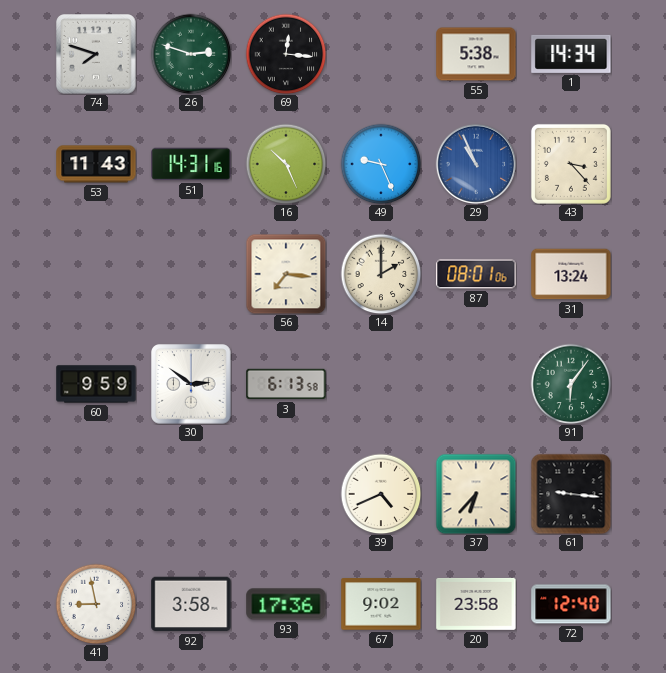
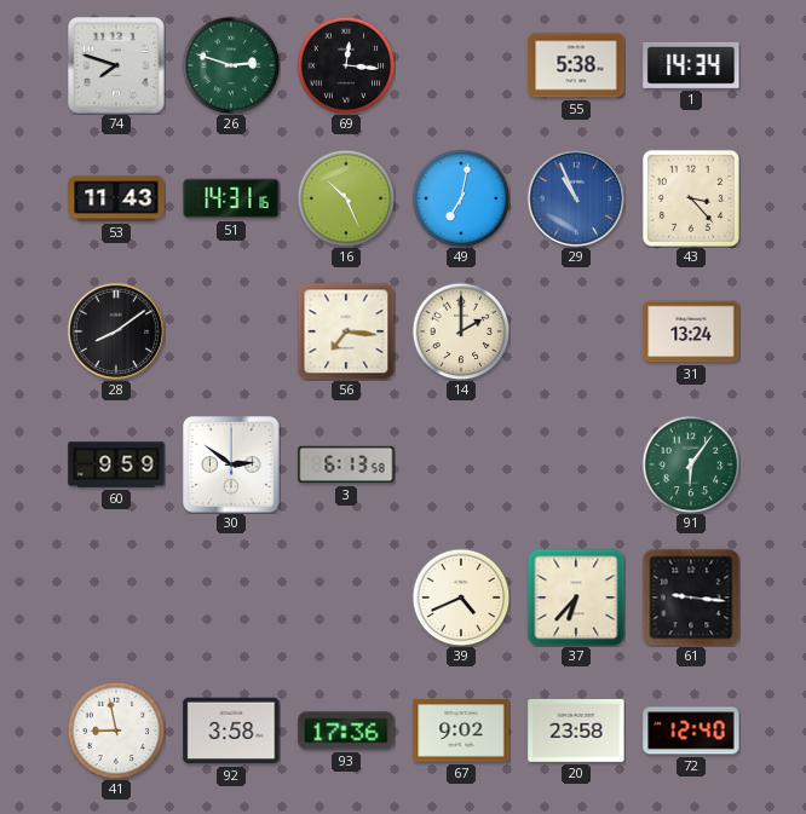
49: 9:26 -> 7:02
28: none -> 8:09
87: 08:01 -> none
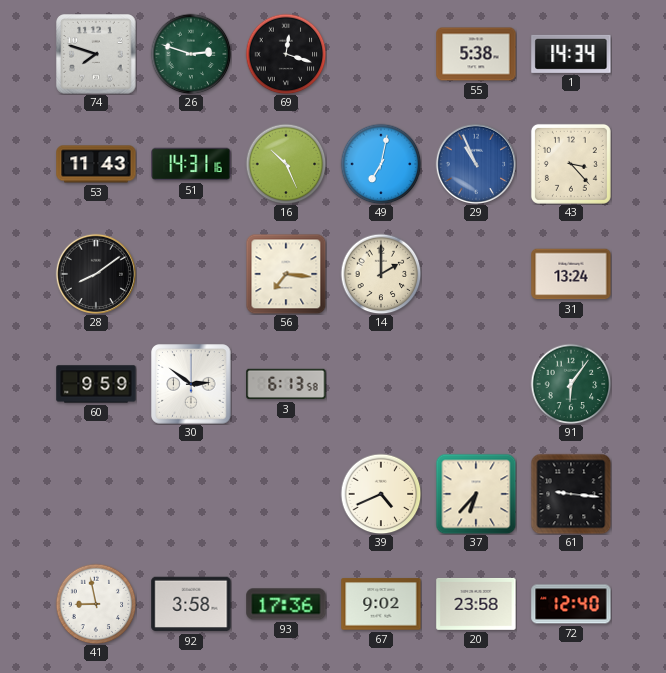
69: 12:16 -> 12:18
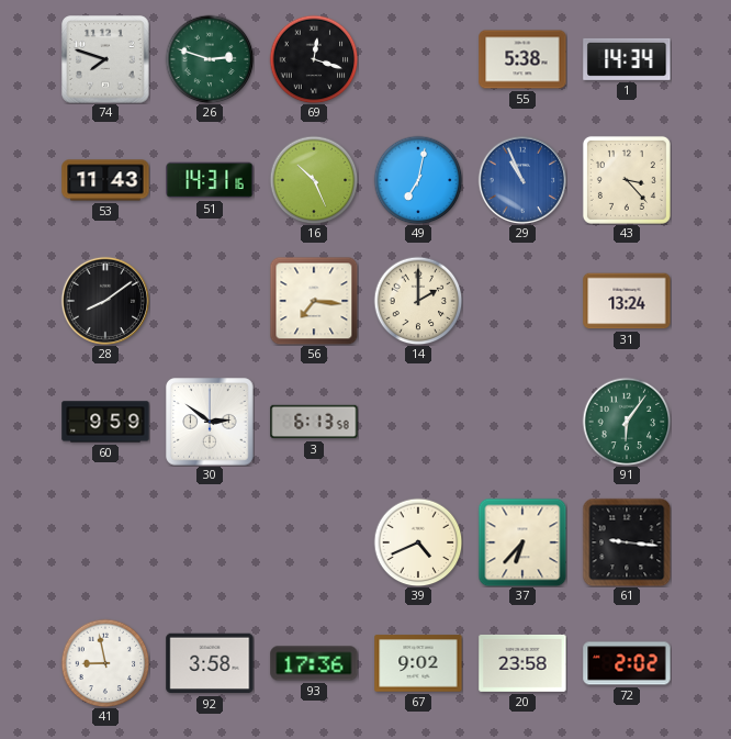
72: 12:40 -> 2:02
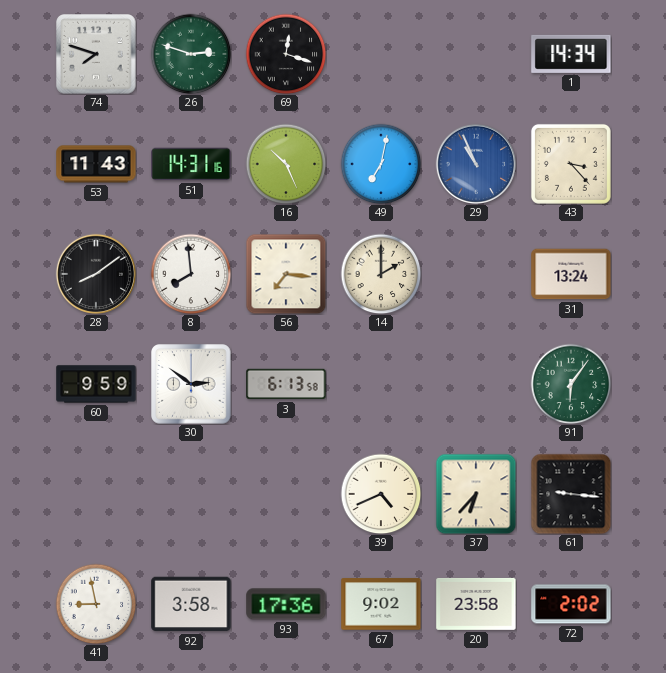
55: 5:38 -> none
8: none -> 7:59
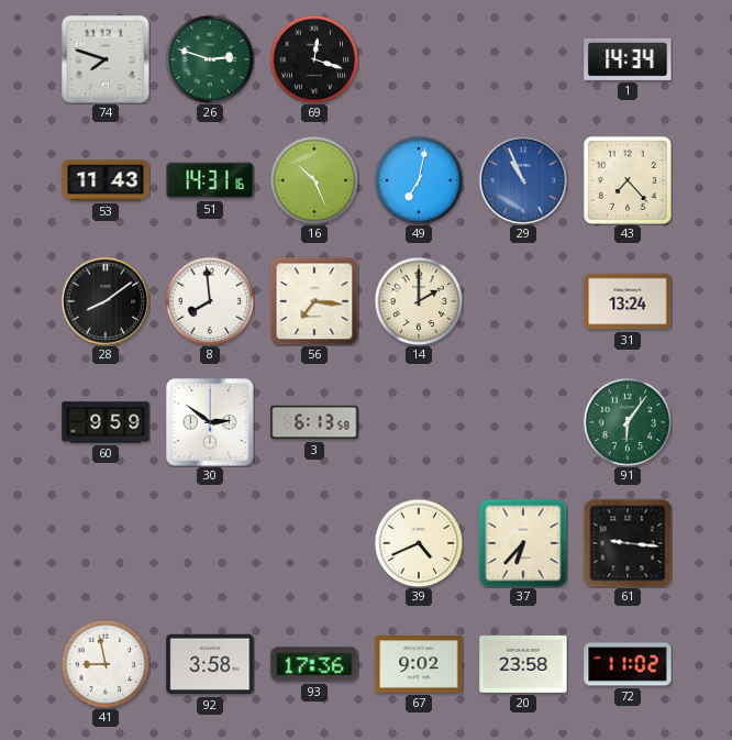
43: 3:23 -> 7:23
72: 2:02 -> 11:02
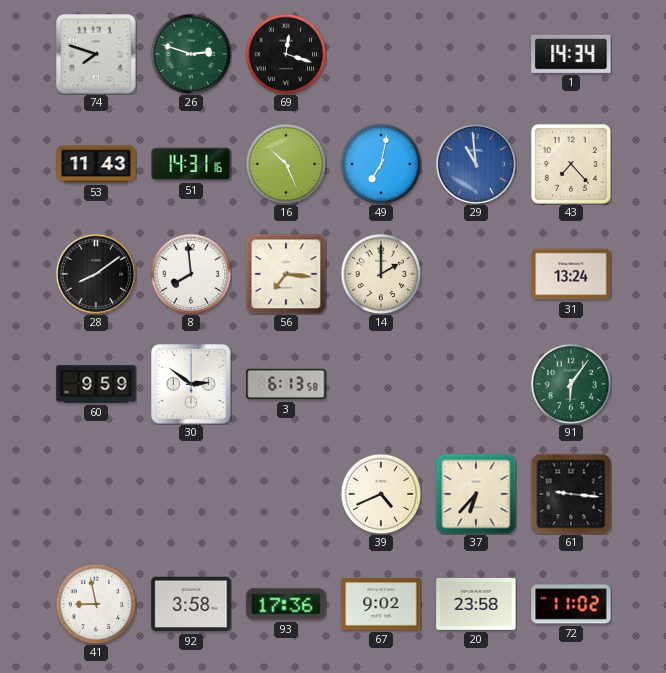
29: 10:56 -> 10:59
